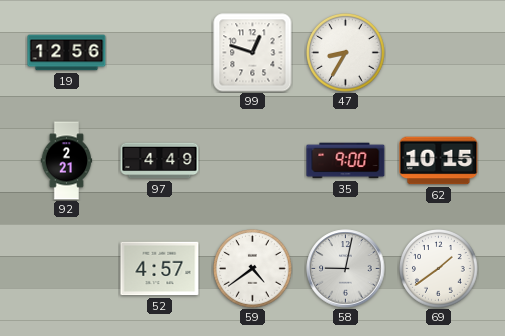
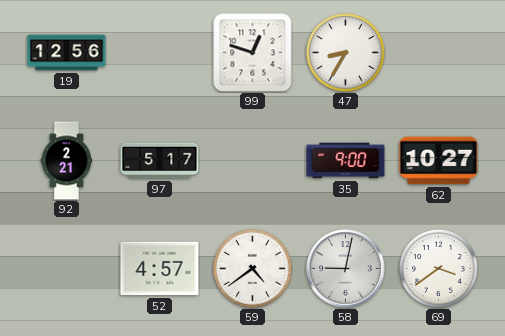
97: 4:49 -> 5:17
62: 10:15 -> 10:27
69: 1:39 -> 3:39
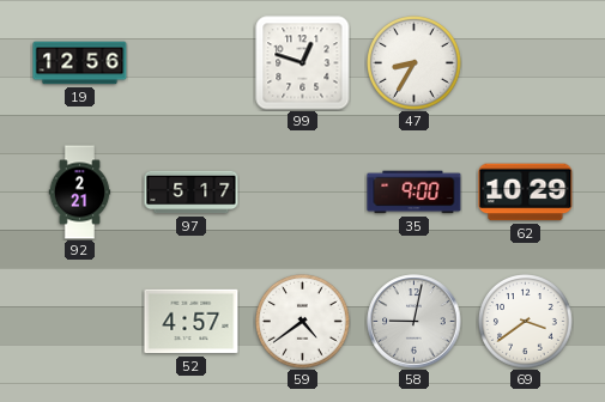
62: 10:27 -> 10:29
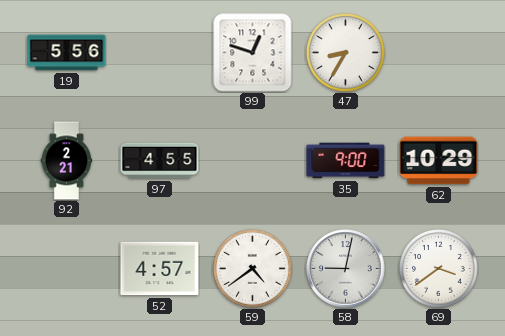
19: 12:56 -> 5:56
97: 5:17 -> 4:55
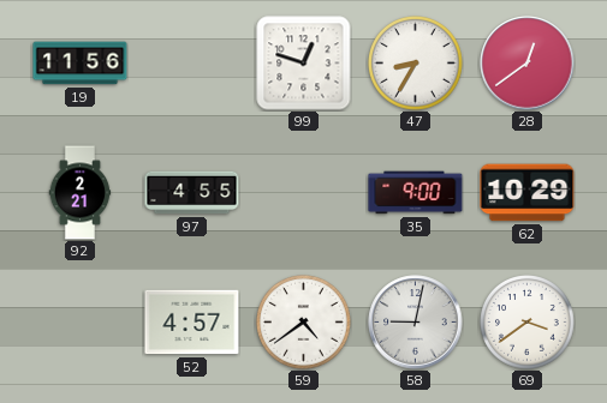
19: 5:56 -> 11:56
28: none -> 12:39
